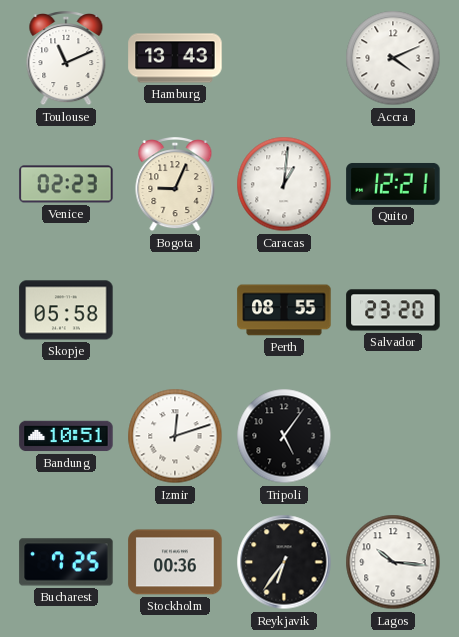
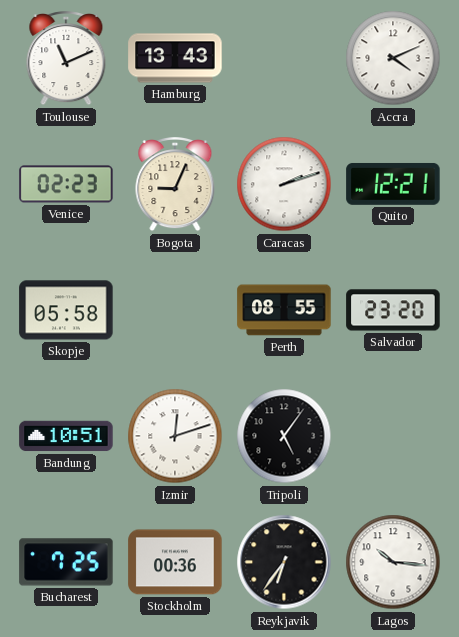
Caracas: 1:01 -> 2:12
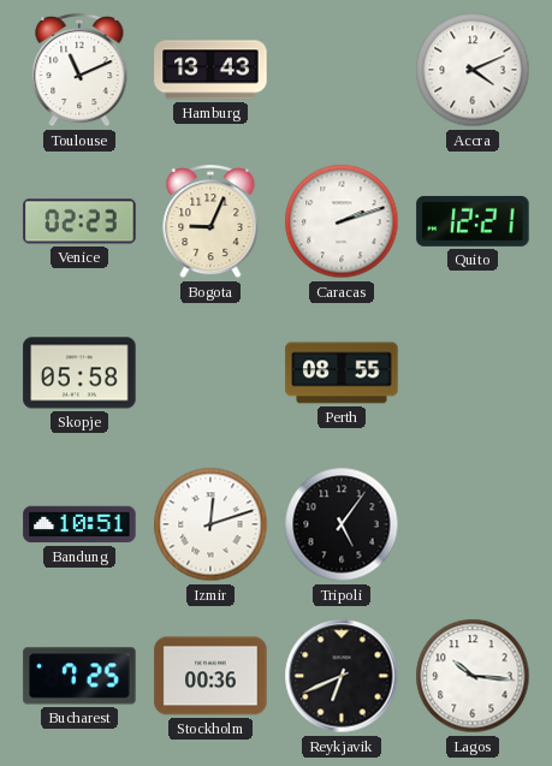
Salvador: 23:20 -> none
Reykjavik: 6:36 -> 6:41
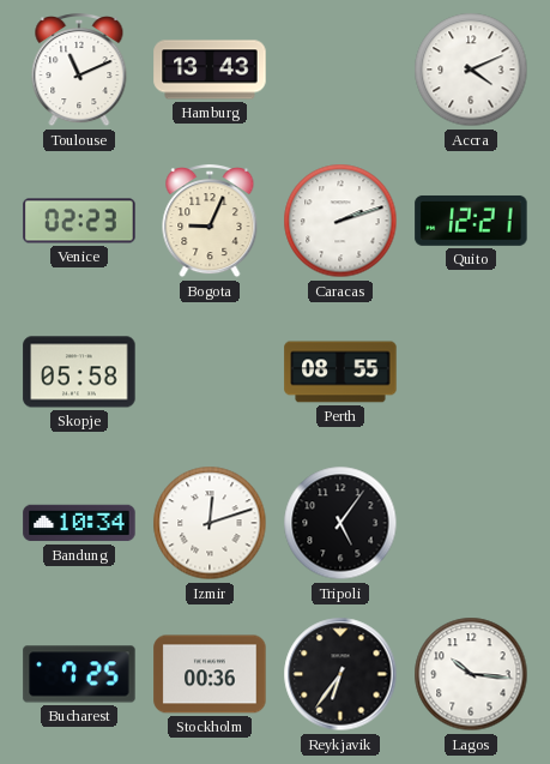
Bandung: 10:51 -> 10:34
Reykjavik: 6:41 -> 6:36
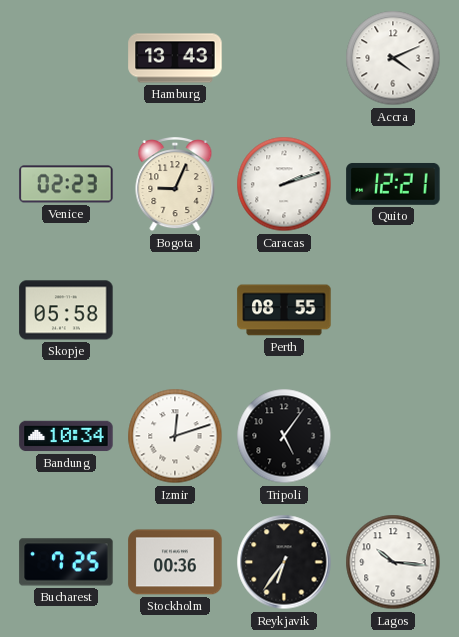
Toulouse: 11:11 -> none
